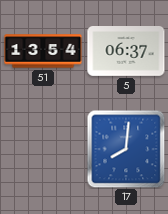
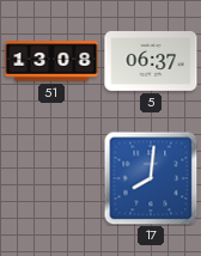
51: 13:54 -> 13:08
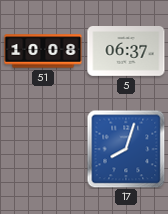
51: 13:08 -> 10:08
17: 8:01 -> 8:03
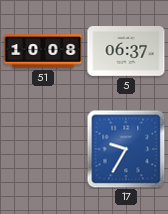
17: 8:03 -> 9:35
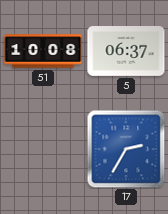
17: 9:35 -> 2:35
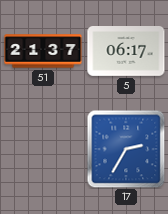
51: 10:08 -> 21:37
5: 06:37 -> 06:17
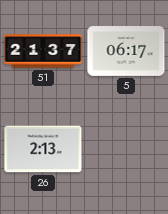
26: none -> 2:13
17: 2:35 -> none
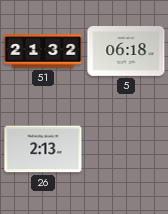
51: 21:37 -> 21:32
5: 06:17 -> 06:18
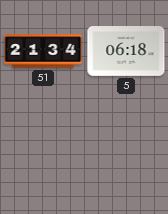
51: 21:32 -> 21:34
26: 2:13 -> none
